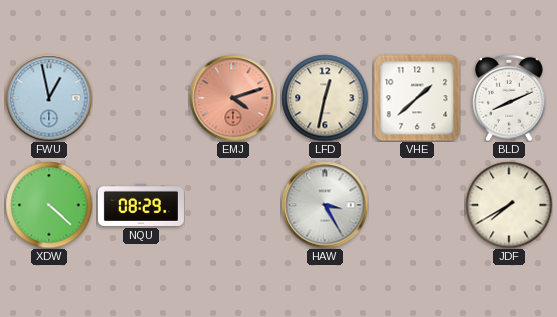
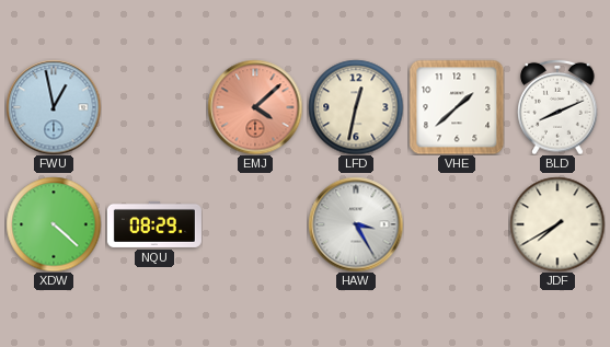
EMJ: 4:12 -> 4:08
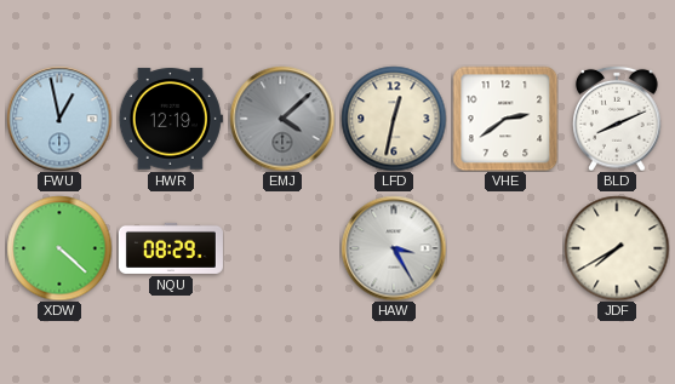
HWR: none -> 12:19
EMJ dial: salmon -> grey
VHE: 1:38 -> 2:39
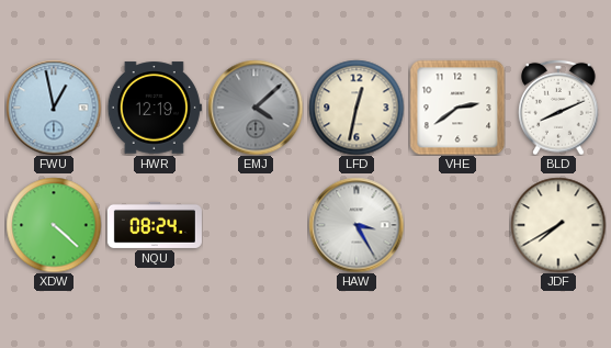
NQU: 08:29 -> 08:24
